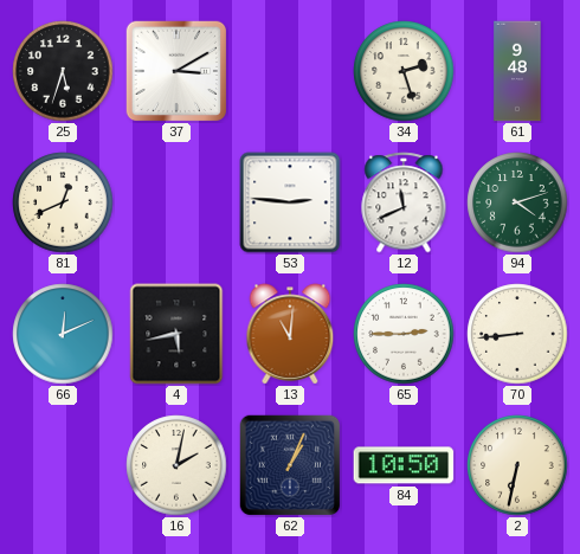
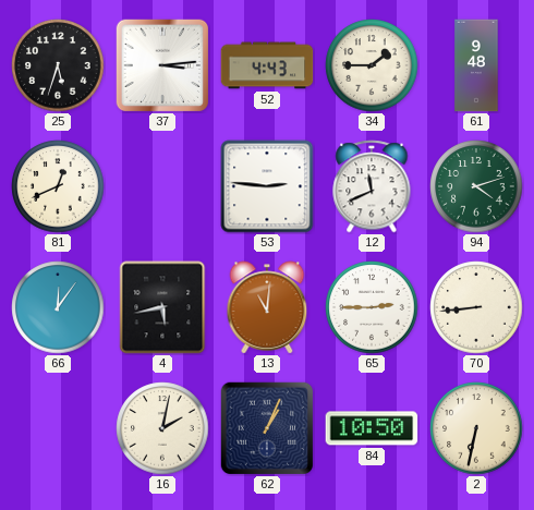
37: 3:10 -> 3:14
52: none -> 4:43
34: 2:27 -> 1:45
66: 12:11 -> 12:06
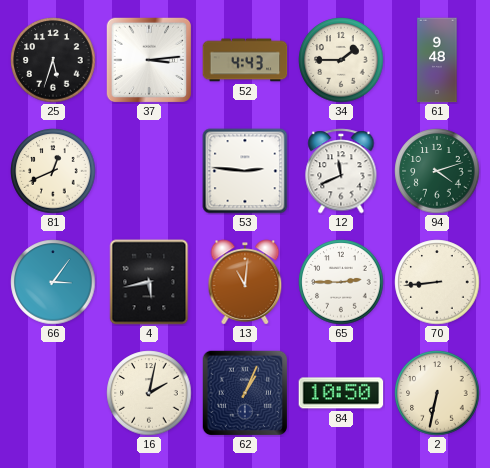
66: 12:06 -> 3:06
